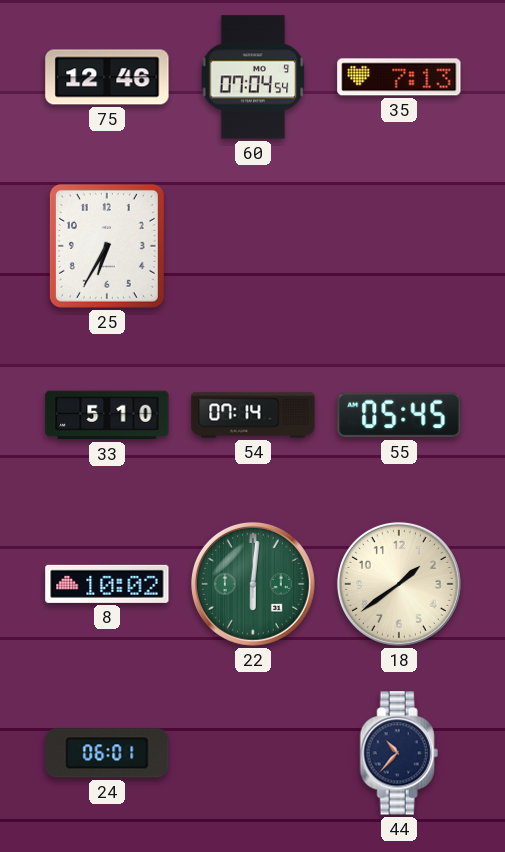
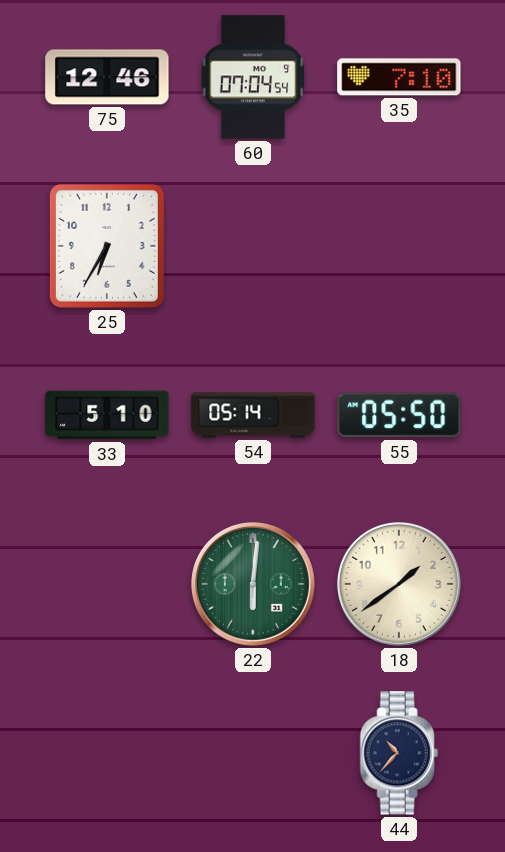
35: 7:13 -> 7:10
54: 07:14 -> 05:14
55: 05:45 -> 05:50
8: 10:02 -> none
24: 06:01 -> none
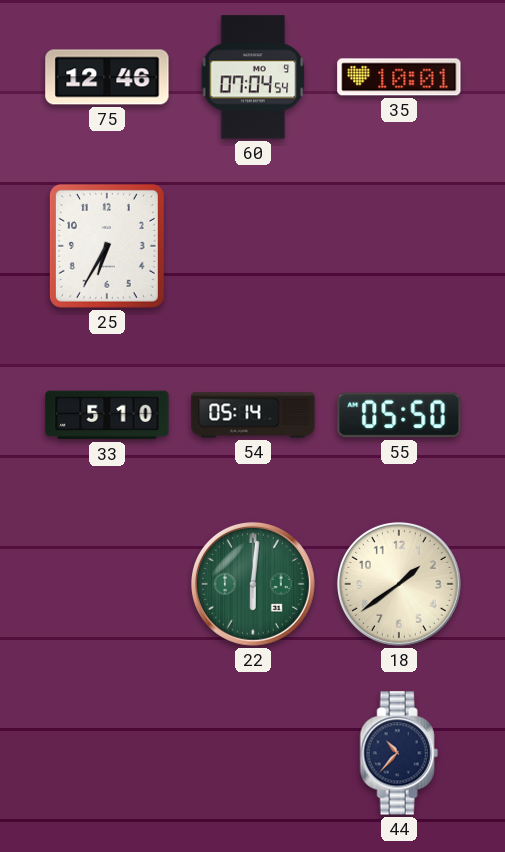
35: 7:10 -> 10:01
